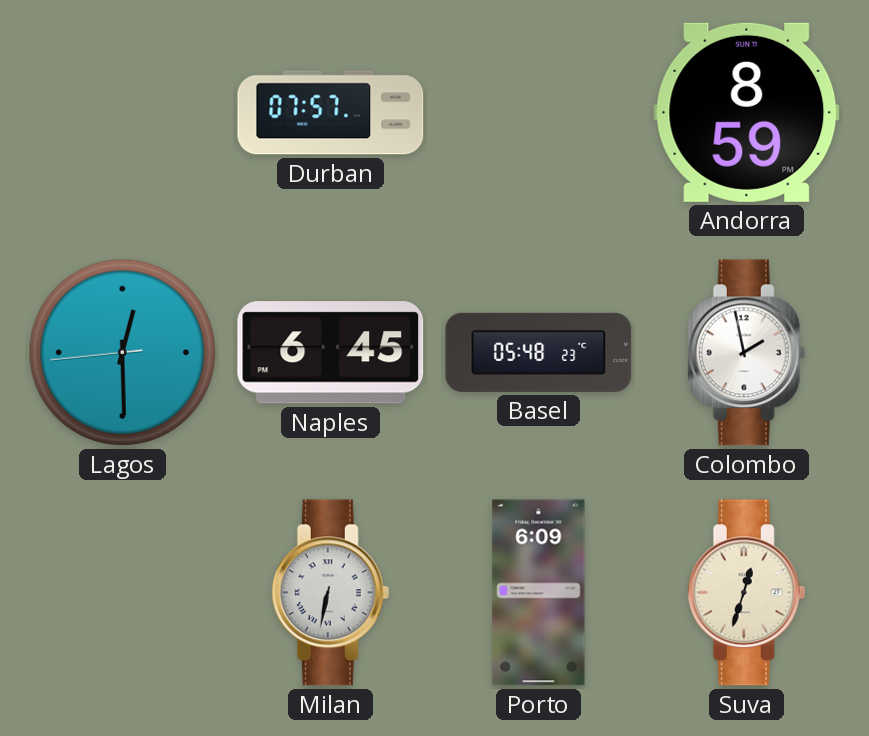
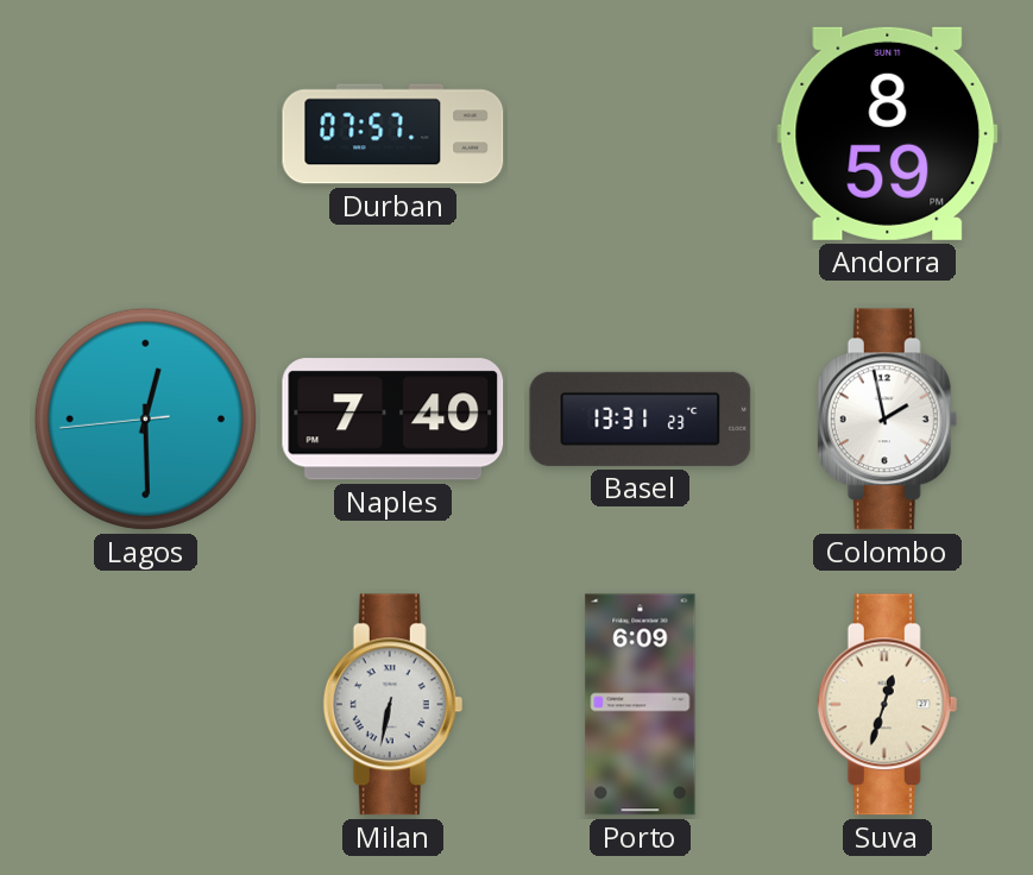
Naples: 6:45 -> 7:40
Basel: 05:48 -> 13:31
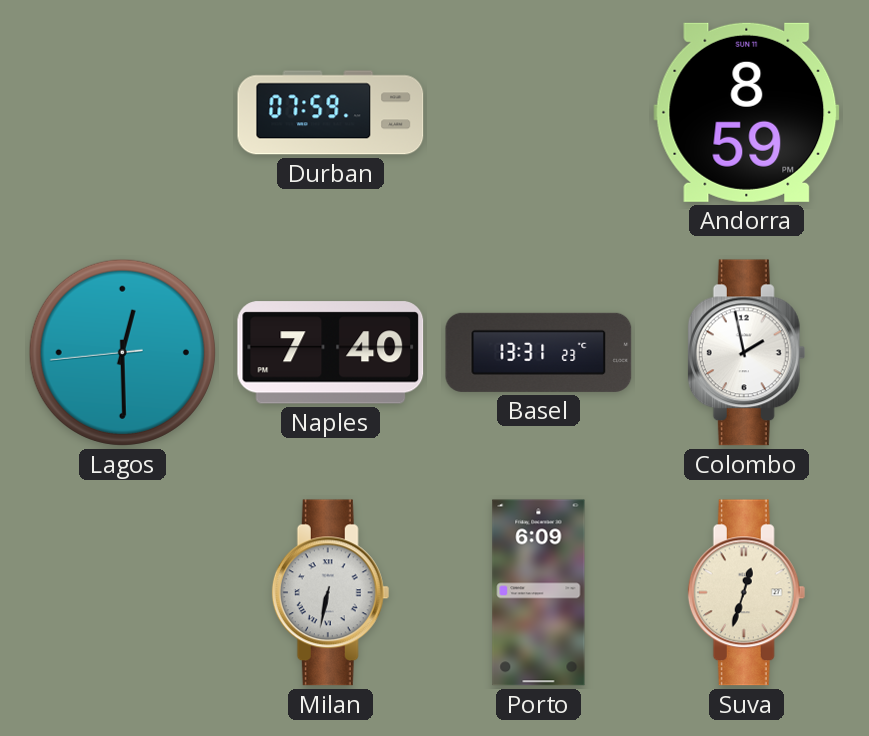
Durban: 07:57 -> 07:59
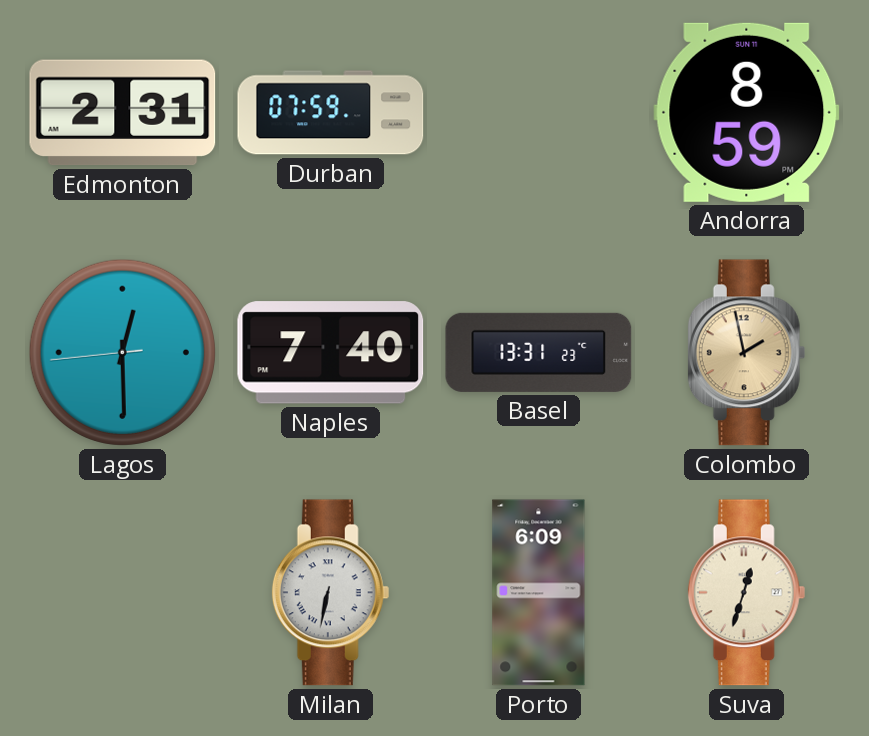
Edmonton: none -> 2:31
Colombo dial: white -> champagne
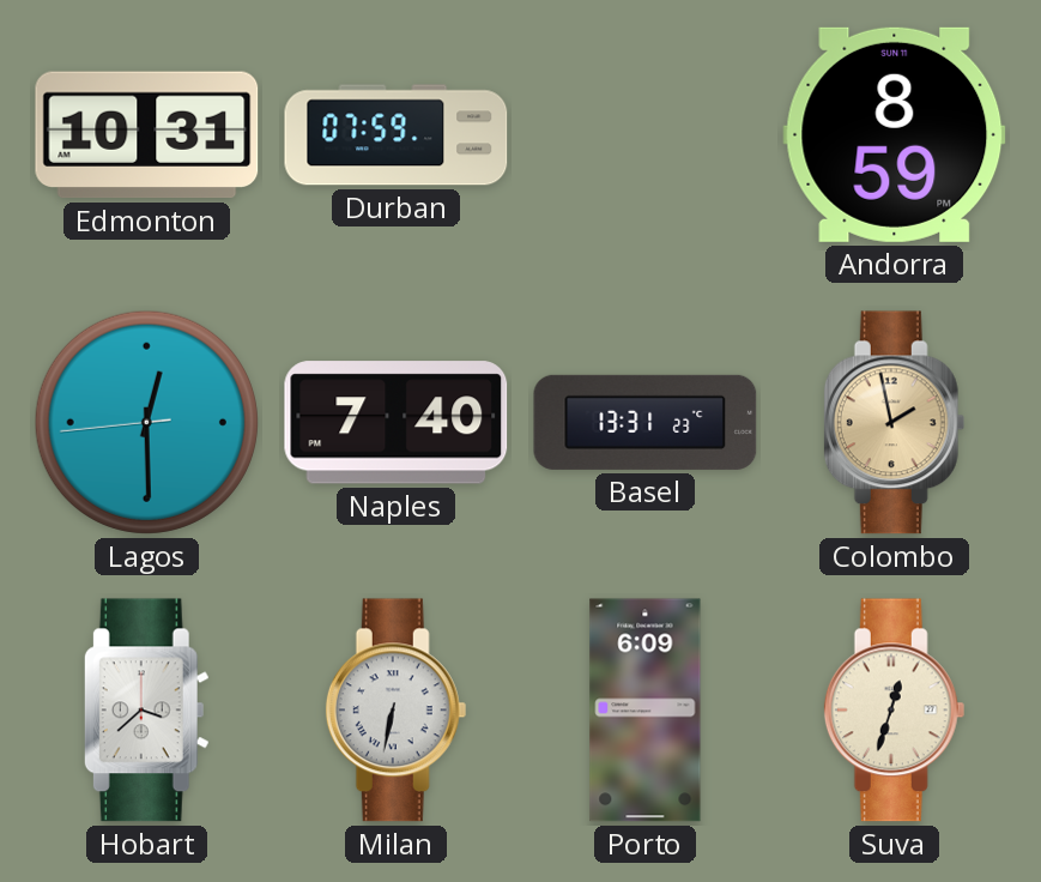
Edmonton: 2:31 -> 10:31
Hobart: none -> 3:38
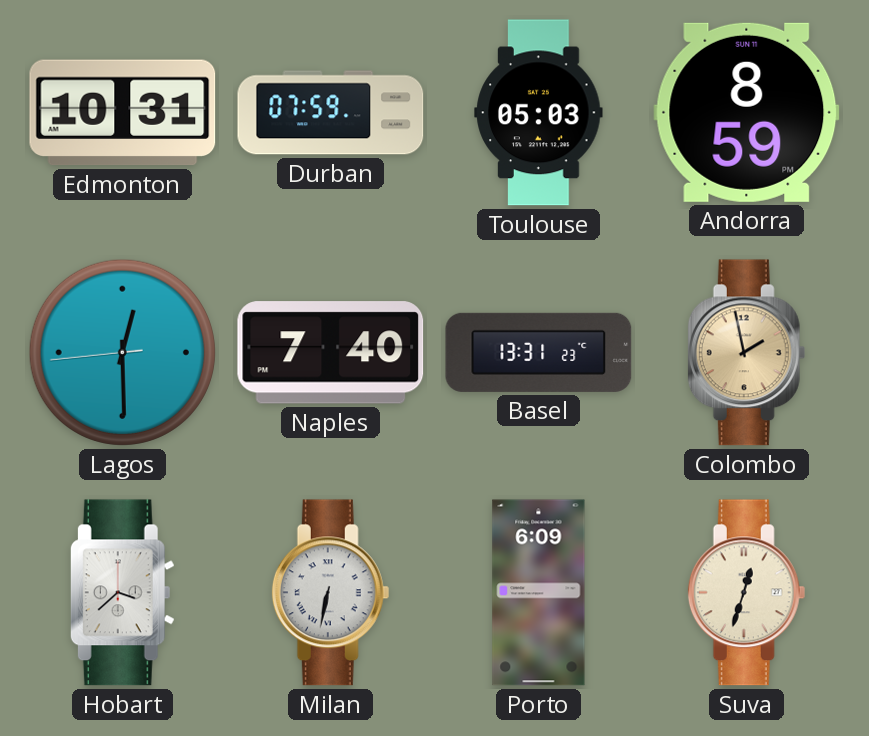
Toulouse: none -> 05:03
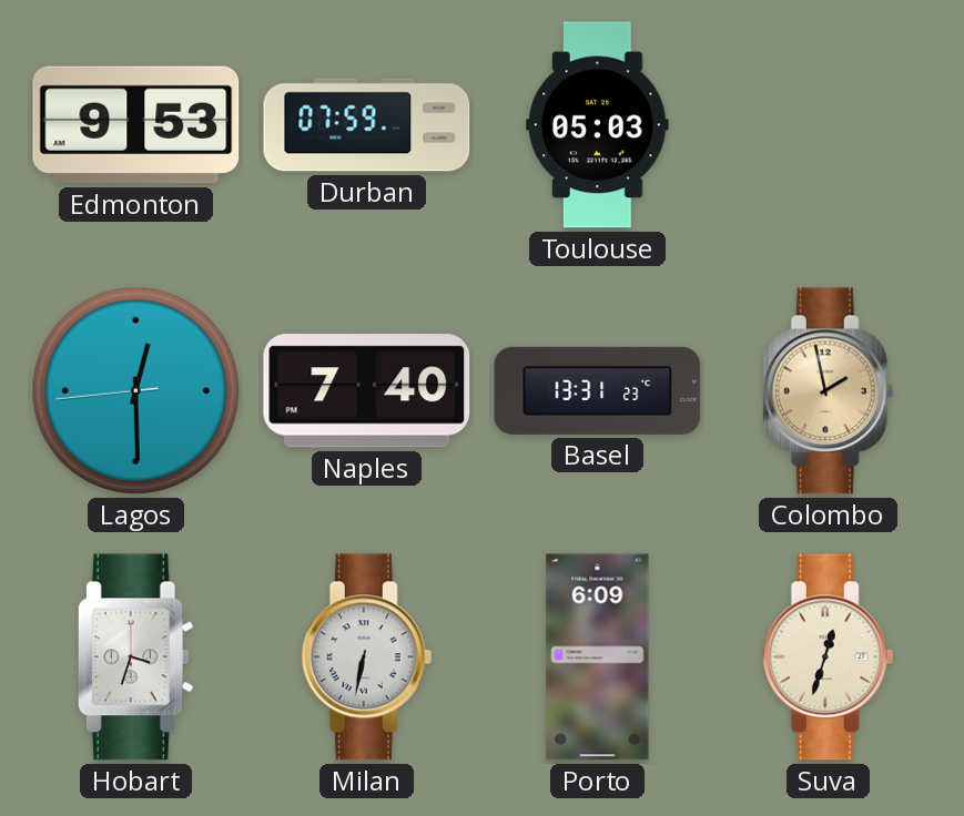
Edmonton: 10:31 -> 9:53
Andorra: 8:59 -> none
Hobart: 3:38 -> 3:33
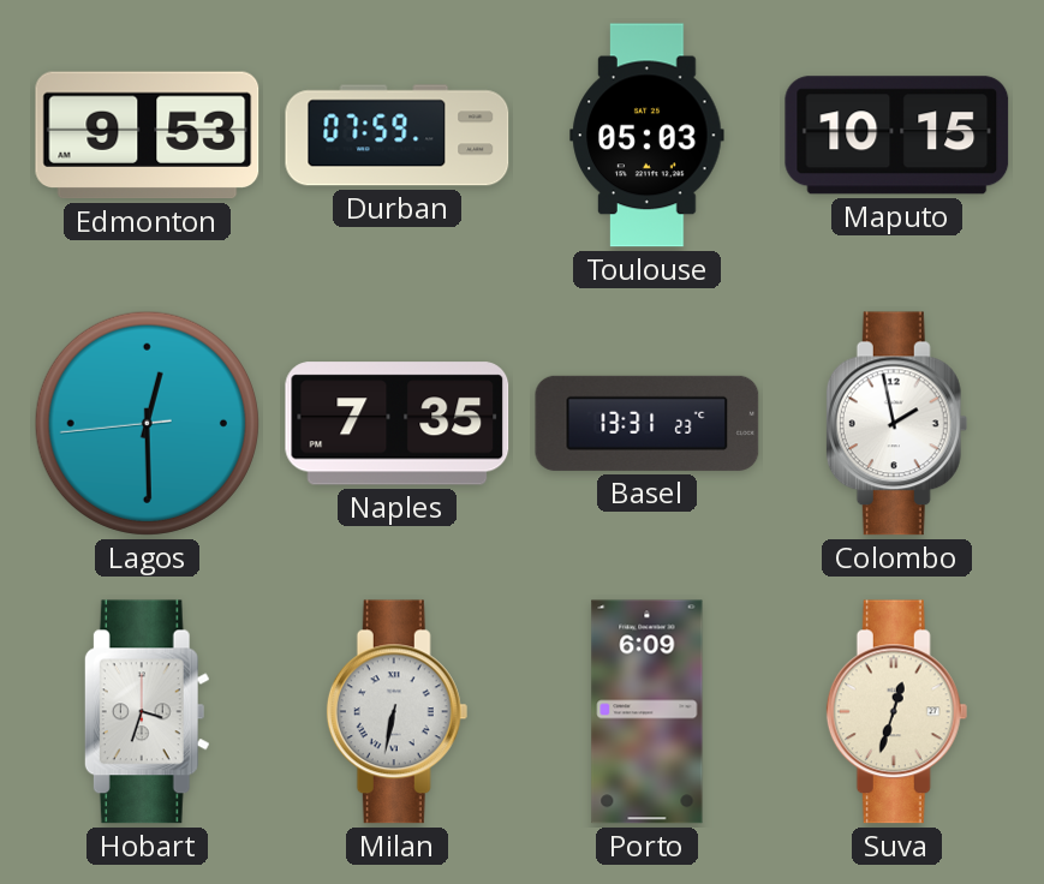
Maputo: none -> 10:15
Naples: 7:40 -> 7:35
Colombo dial: champagne -> white
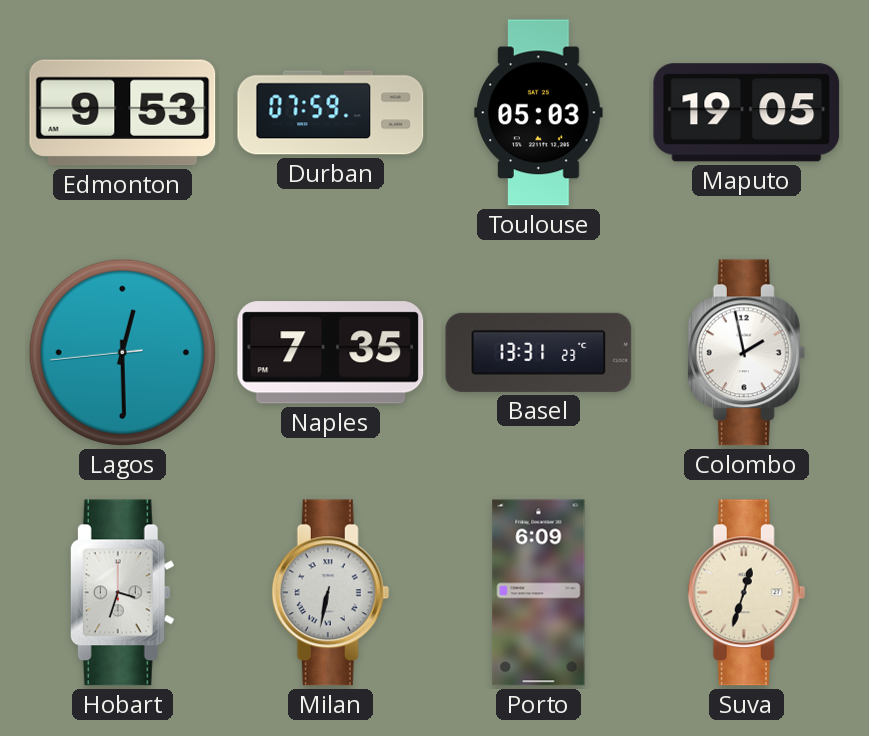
Maputo: 10:15 -> 19:05
